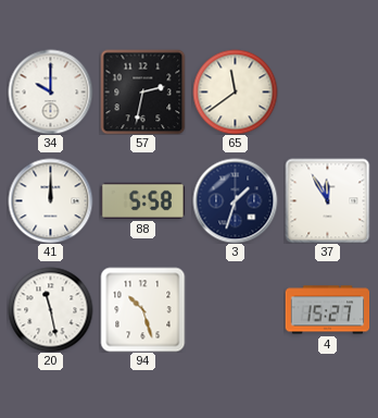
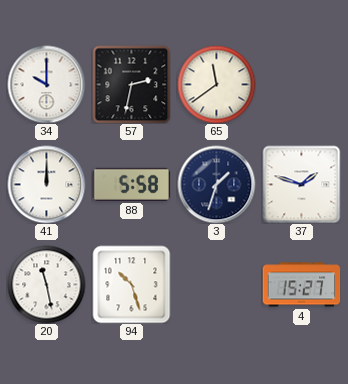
37: 11:55 -> 1:48
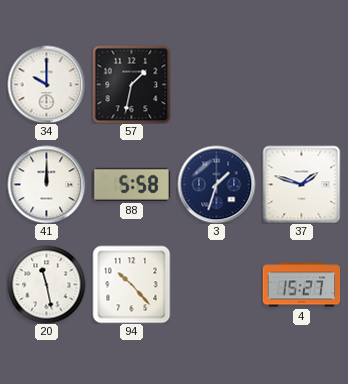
57: 2:32 -> 1:32
65: 11:39 -> none
94: 10:27 -> 10:23
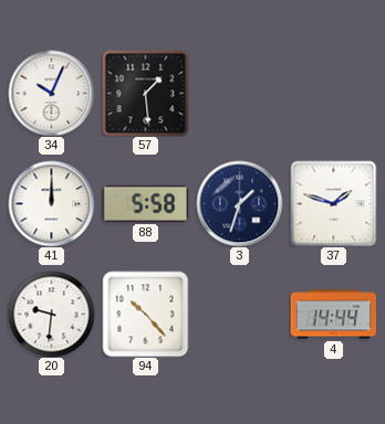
34: 10:00 -> 10:04
57: 1:32 -> 1:29
20: 11:28 -> 9:31
4: 15:27 -> 14:44
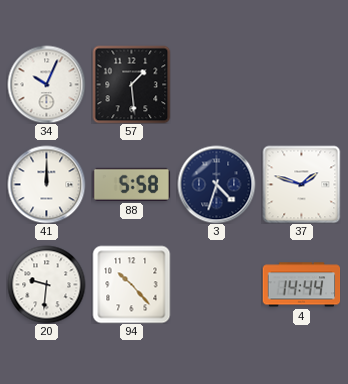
3: 1:33 -> 4:33
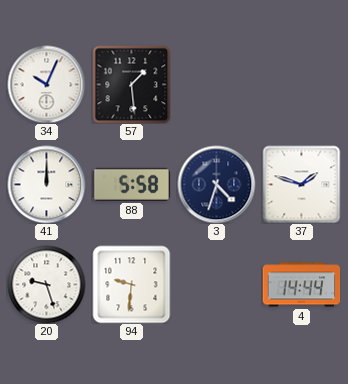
20: 9:31 -> 9:27
94: 10:23 -> 9:31
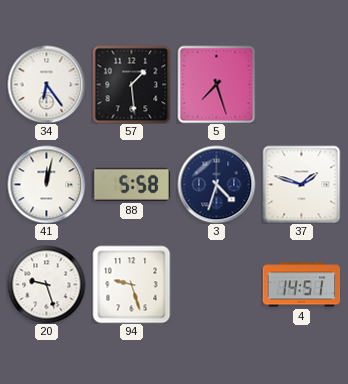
34: 10:04 -> 6:24
5: none -> 7:27
41: 12:00 -> 12:02
94: 9:31 -> 9:27
4: 14:44 -> 14:51
